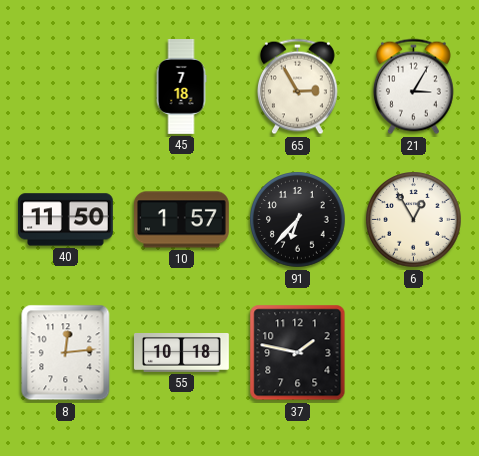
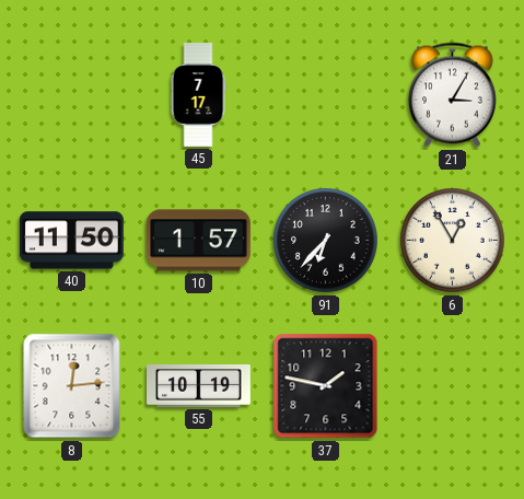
45: 7:18 -> 7:17
65: 2:55 -> none
55: 10:18 -> 10:19
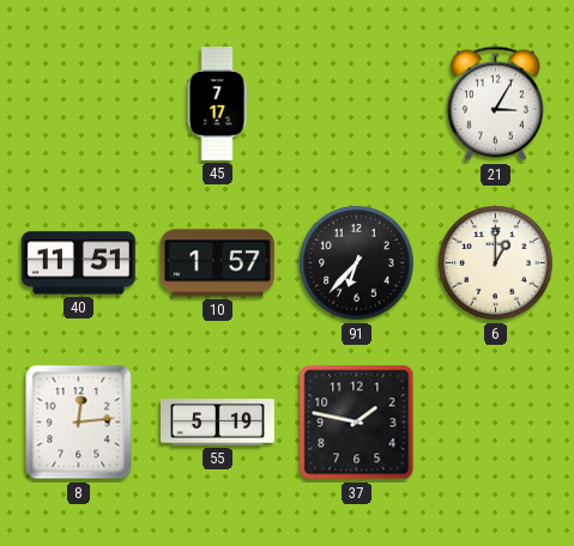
40: 11:50 -> 11:51
6: 12:55 -> 1:00
55: 10:19 -> 5:19
